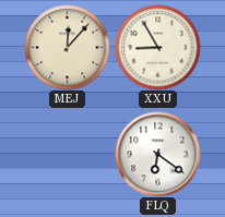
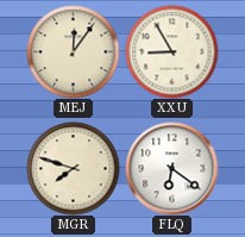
MEJ: 12:07 -> 12:06
MGR: none -> 7:48
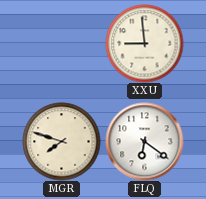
MEJ: 12:06 -> none
XXU: 8:55 -> 8:59
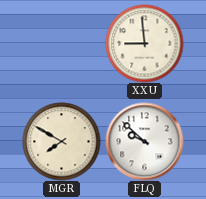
MGR: 7:48 -> 7:50
FLQ: 6:21 -> 9:52
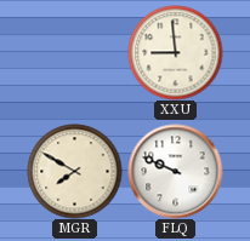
FLQ: 9:52 -> 9:49
